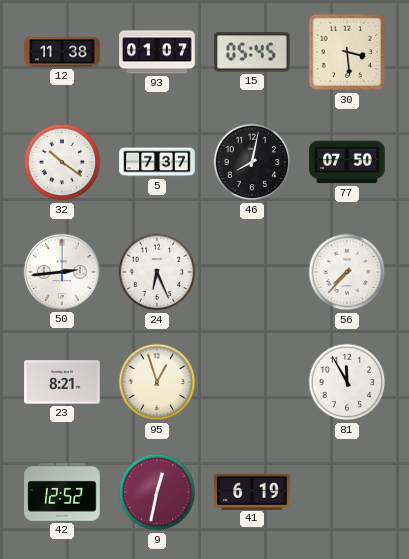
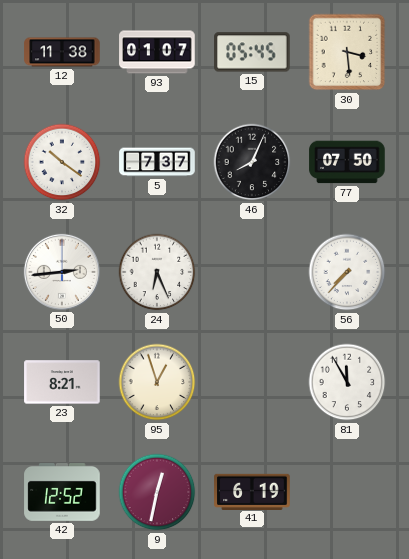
46: 8:02 -> 8:04
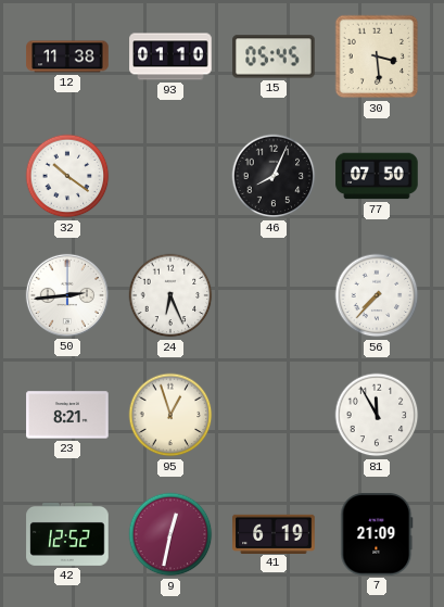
93: 01:07 -> 01:10
5: 7:37 -> none
7: none -> 21:09
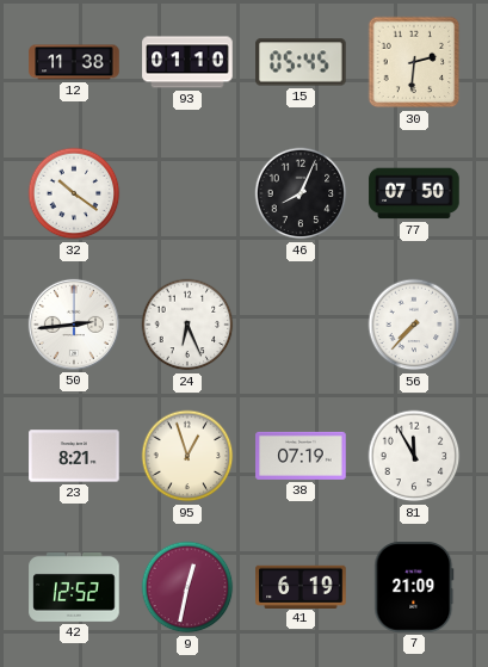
30: 3:29 -> 2:31
38: none -> 07:19
